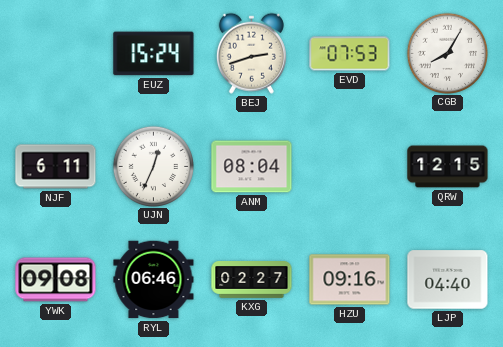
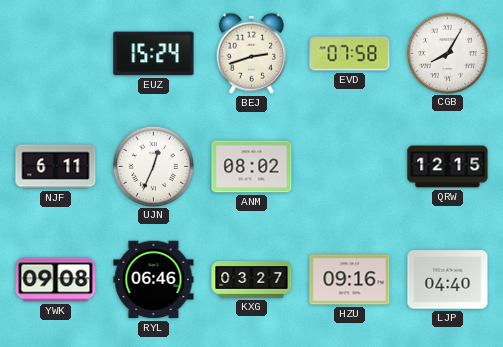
EVD: 07:53 -> 07:58
ANM: 08:04 -> 08:02
KXG: 02:27 -> 03:27
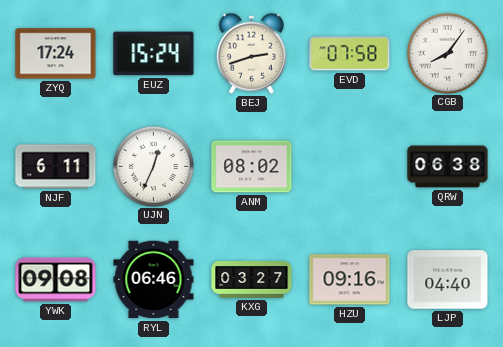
ZYQ: none -> 17:24
CGB: 8:05 -> 8:06
QRW: 12:15 -> 06:38
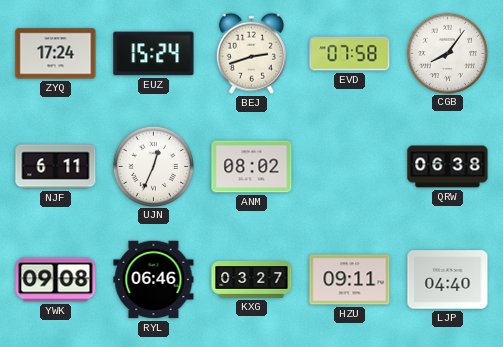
HZU: 09:16 -> 09:11
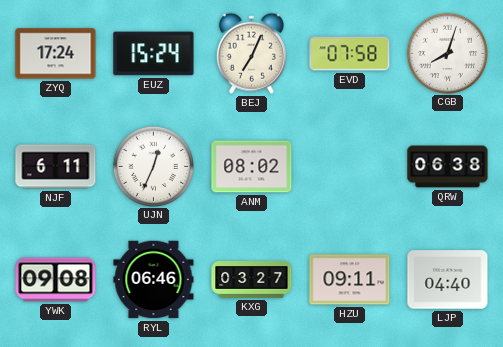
BEJ: 2:42 -> 7:04
CGB: 8:06 -> 8:03
